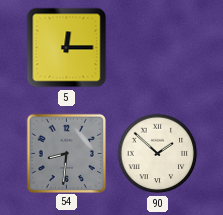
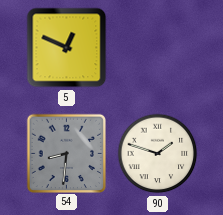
5: 12:15 -> 12:49
90: 1:52 -> 1:48
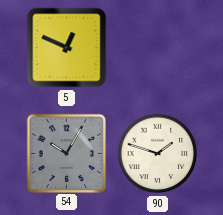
54: 8:31 -> 10:05
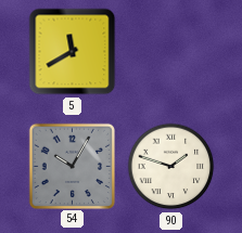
5: 12:49 -> 11:40
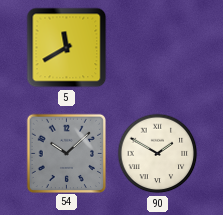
54: 10:05 -> 10:08
90: 1:48 -> 1:50
